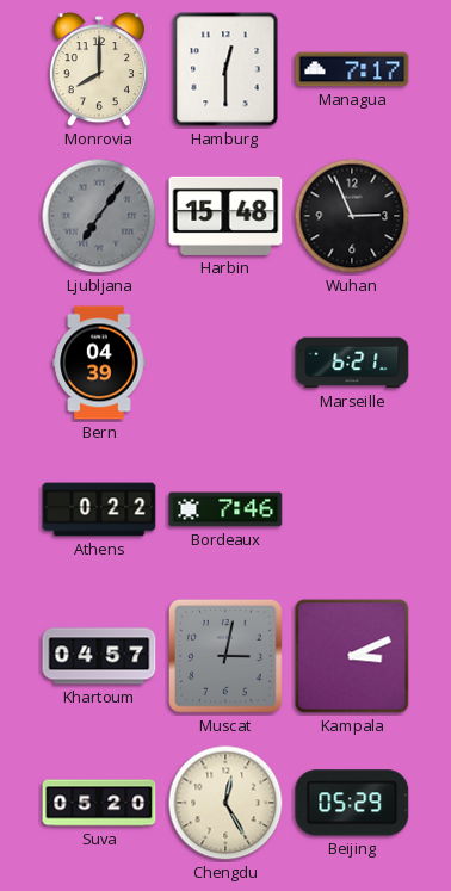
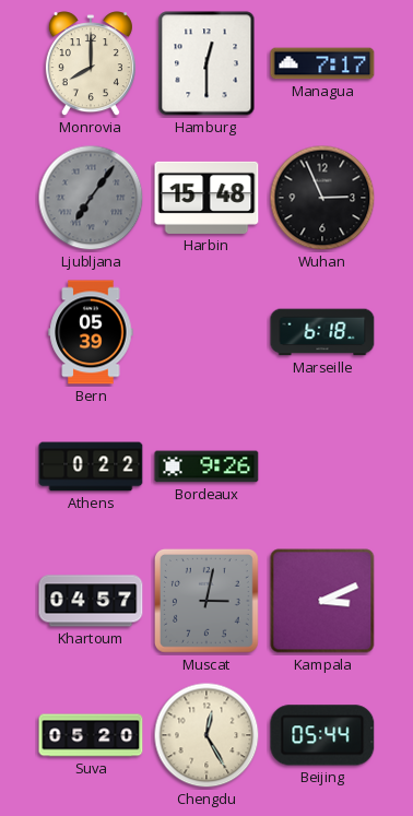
Bern: 04:39 -> 05:39
Marseille: 6:21 -> 6:18
Bordeaux: 7:46 -> 9:26
Beijing: 05:29 -> 05:44
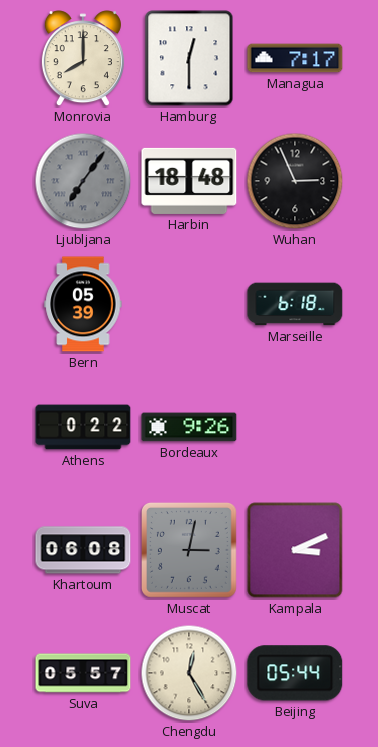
Harbin: 15:48 -> 18:48
Khartoum: 04:57 -> 06:08
Suva: 05:20 -> 05:57
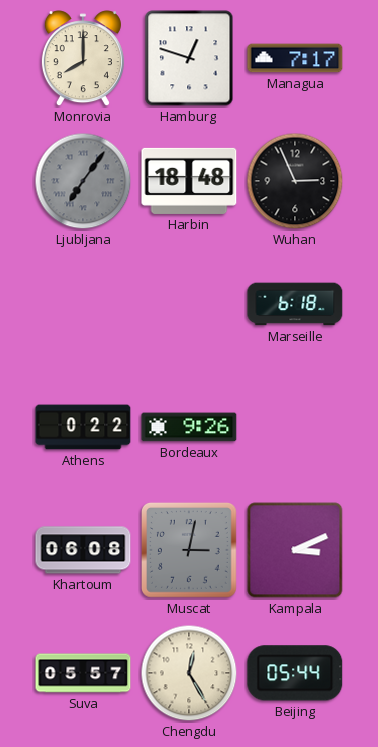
Hamburg: 12:30 -> 12:48
Bern: 05:39 -> none
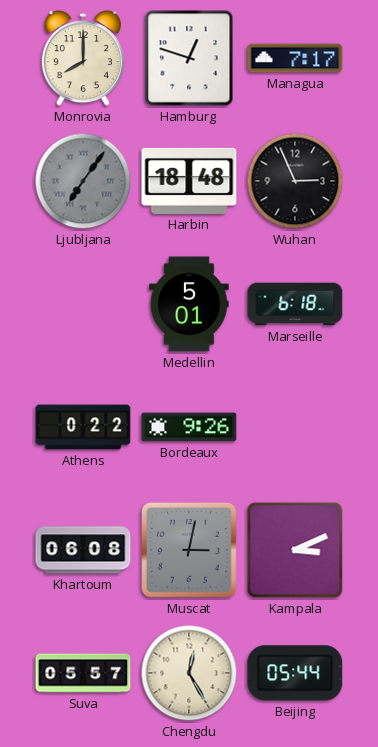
Medellin: none -> 5:01
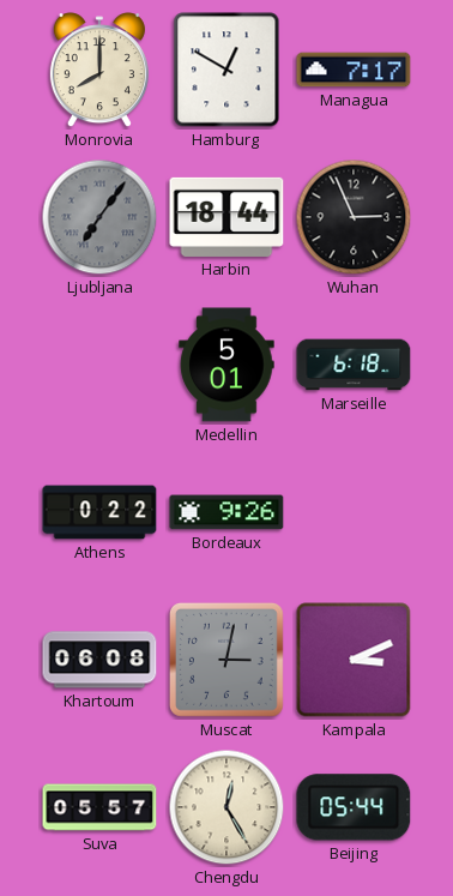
Hamburg: 12:48 -> 12:50
Harbin: 18:48 -> 18:44
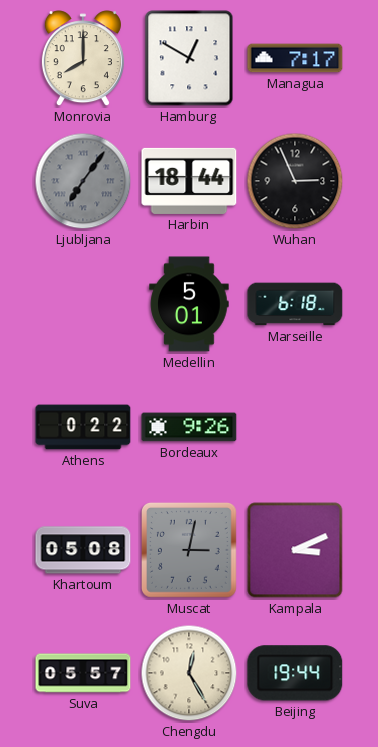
Khartoum: 06:08 -> 05:08
Beijing: 05:44 -> 19:44
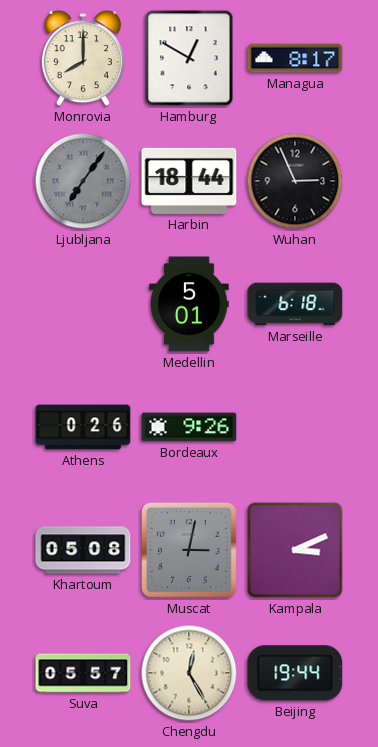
Managua: 7:17 -> 8:17
Athens: 0:22 -> 0:26
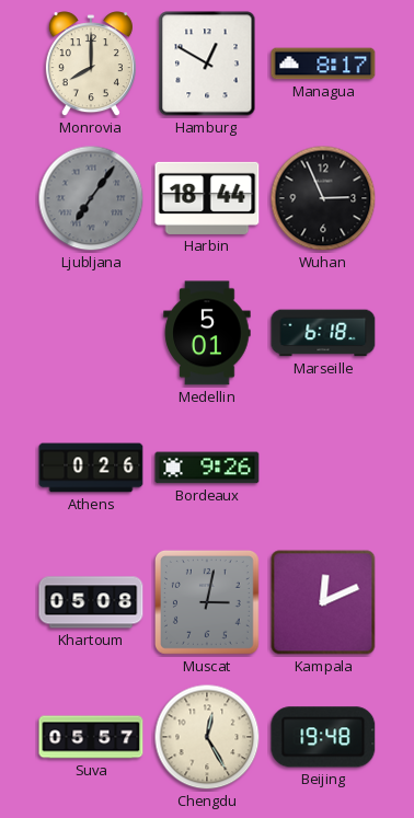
Kampala: 3:11 -> 12:11
Beijing: 19:44 -> 19:48
